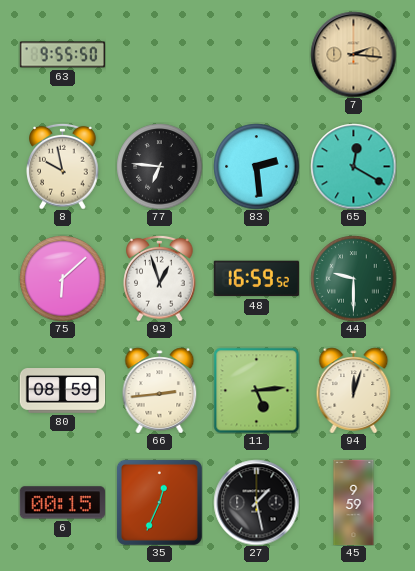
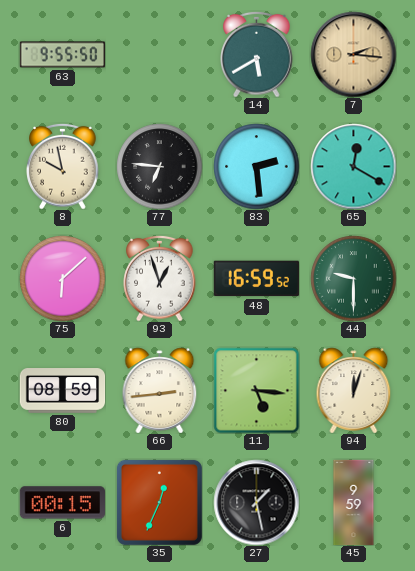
14: none -> 5:40
11: 5:14 -> 5:16
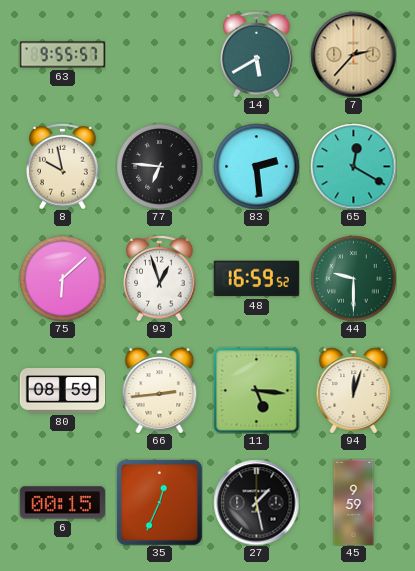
63: 9:55:50 -> 9:55:57
7: 2:16 -> 2:37
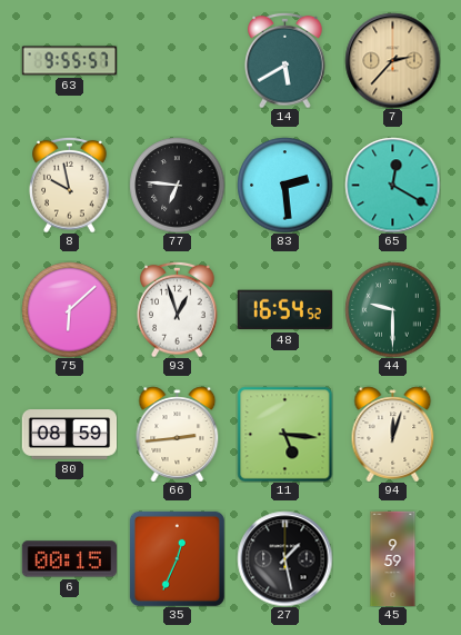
48: 16:59 -> 16:54
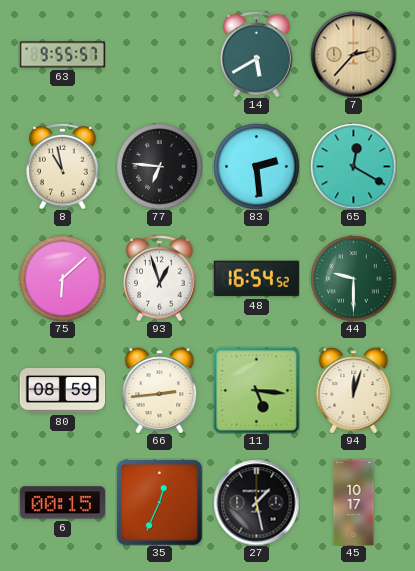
8: 9:58 -> 10:58
45: 9:59 -> 10:17
